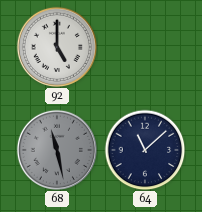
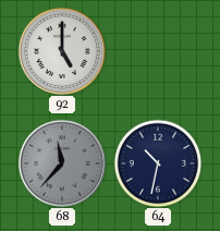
68: 11:28 -> 11:37
64: 11:08 -> 10:32
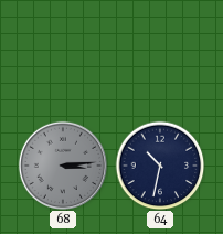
92: 5:00 -> none
68: 11:37 -> 3:14
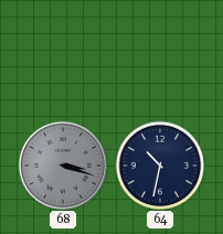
68: 3:14 -> 3:18
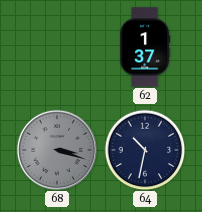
62: none -> 1:37
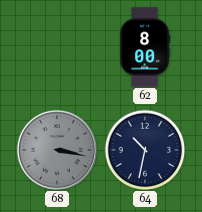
62: 1:37 -> 8:00
68: 3:18 -> 3:17
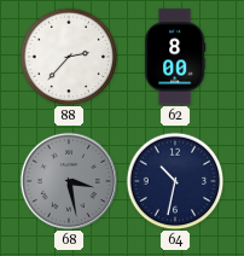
88: none -> 2:37
68: 3:17 -> 3:28
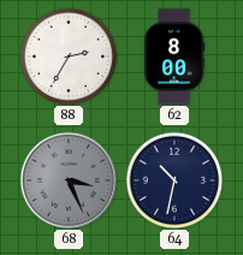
88: 2:37 -> 2:35
68: 3:28 -> 3:26
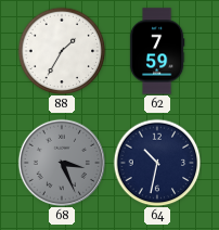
88: 2:35 -> 1:35
62: 8:00 -> 7:59
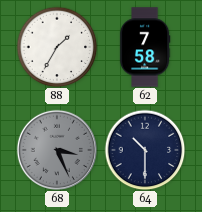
62: 7:59 -> 7:58
64: 10:32 -> 10:30
